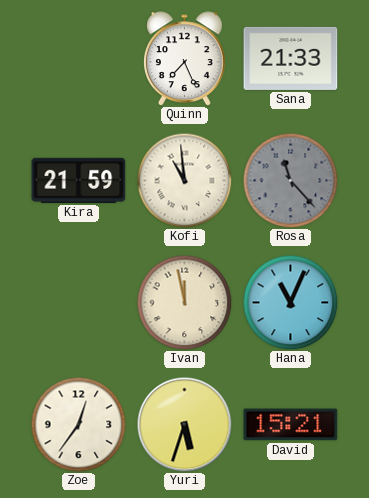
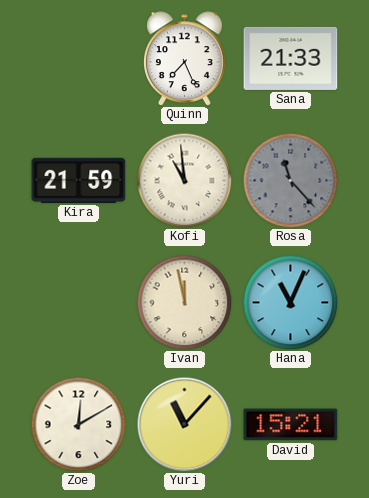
Zoe: 12:36 -> 12:10
Yuri: 5:33 -> 11:07
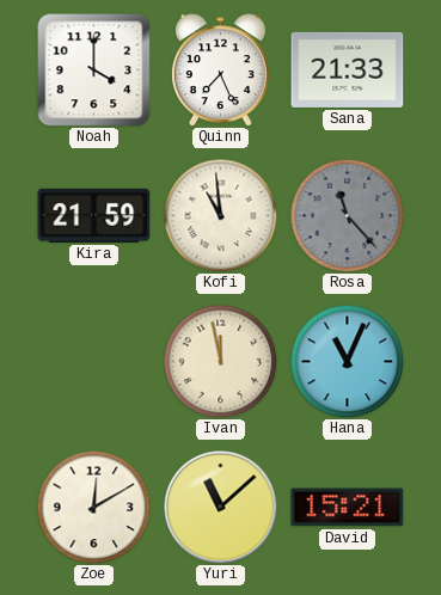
Noah: none -> 4:00
Yuri: 11:07 -> 11:08
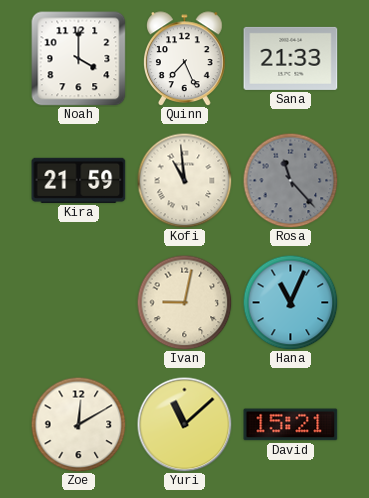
Ivan: 11:58 -> 9:02
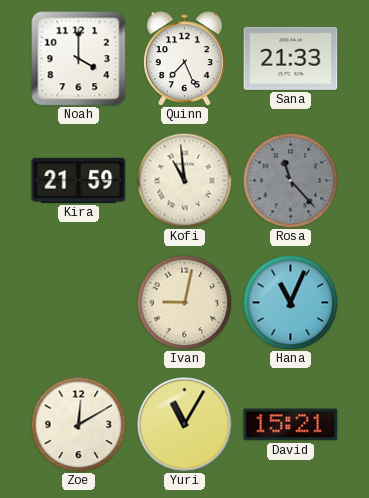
Yuri: 11:08 -> 11:05
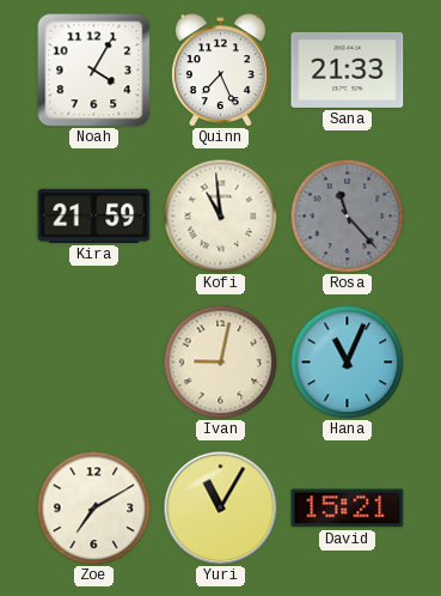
Noah: 4:00 -> 4:05
Zoe: 12:10 -> 7:10
